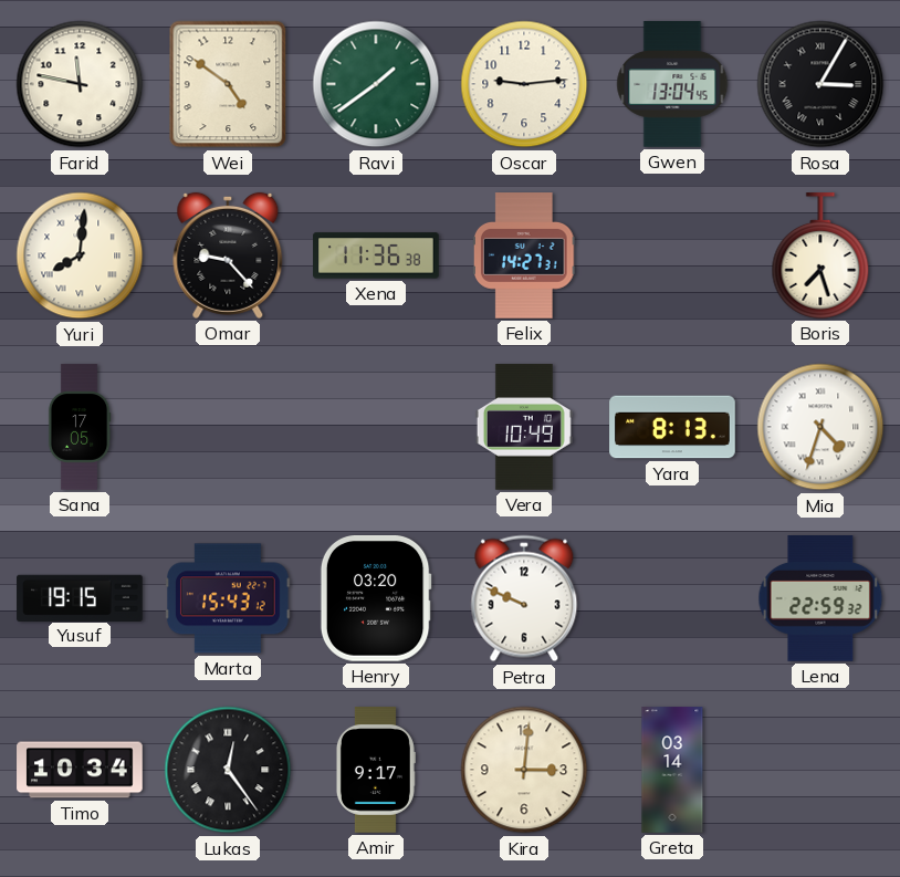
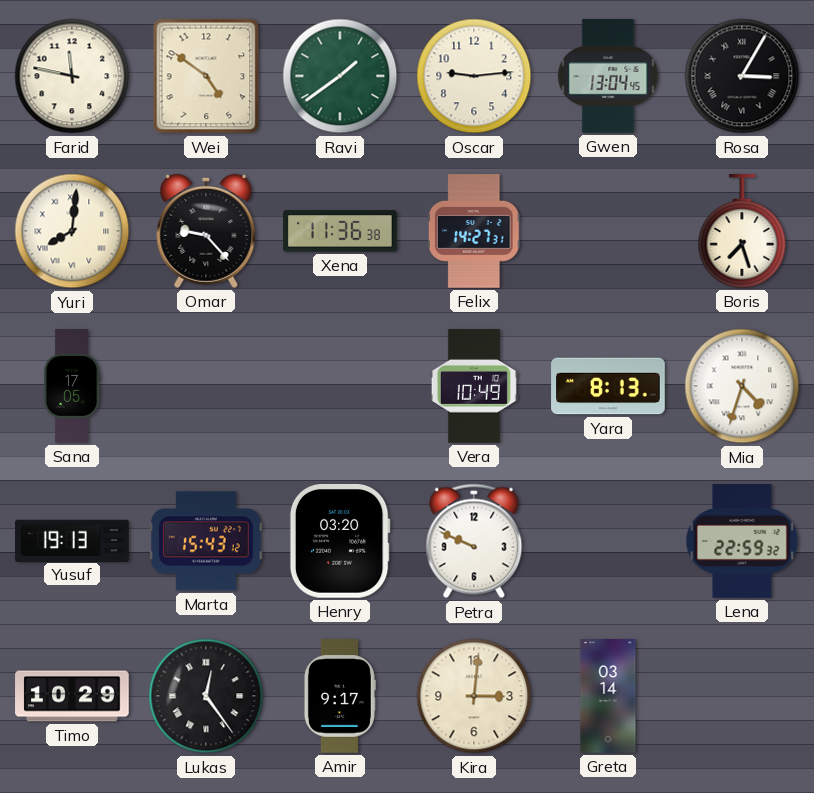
Yusuf: 19:15 -> 19:13
Timo: 10:34 -> 10:29
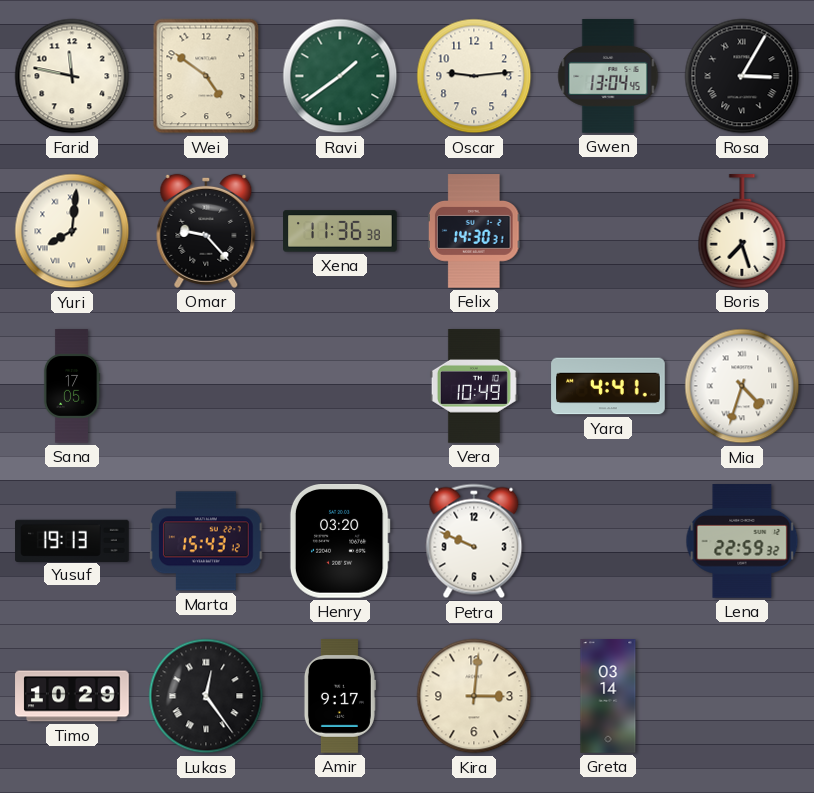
Felix: 14:27 -> 14:30
Yara: 8:13 -> 4:41
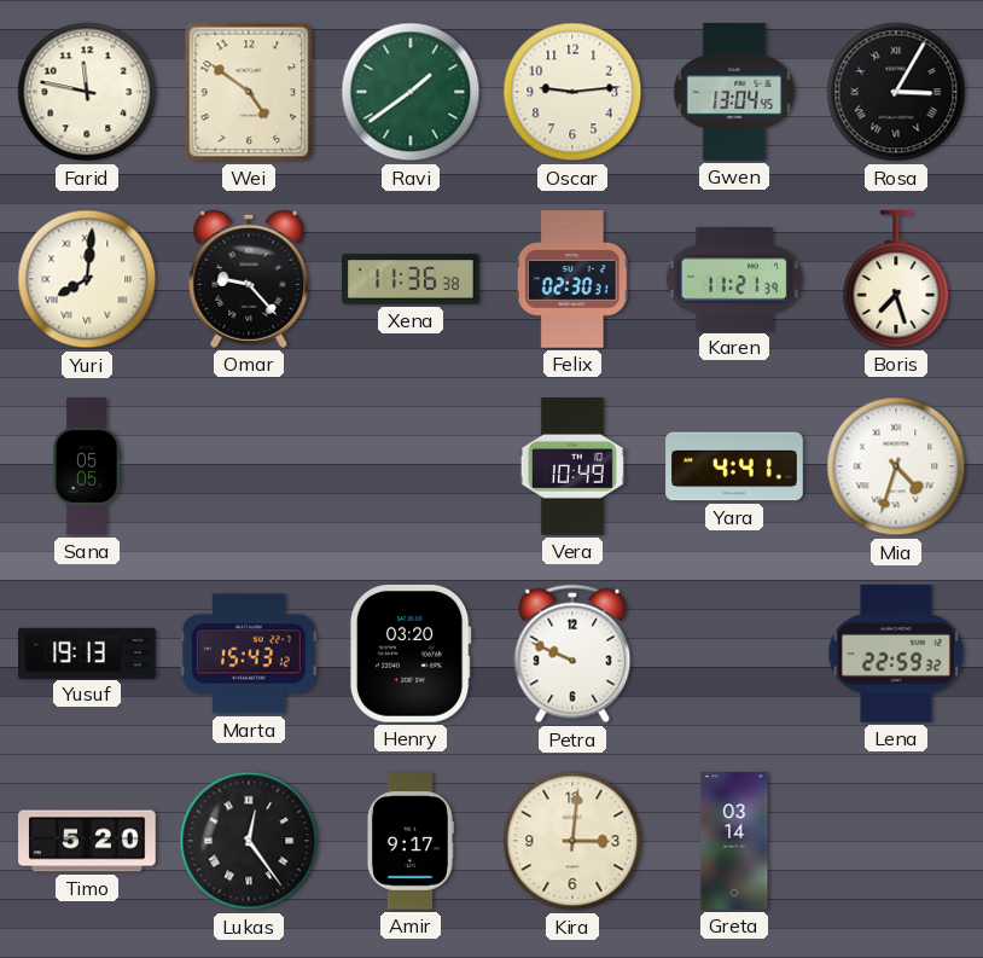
Felix: 14:30 -> 02:30
Karen: none -> 11:21
Sana: 17:05 -> 05:05
Timo: 10:29 -> 5:20
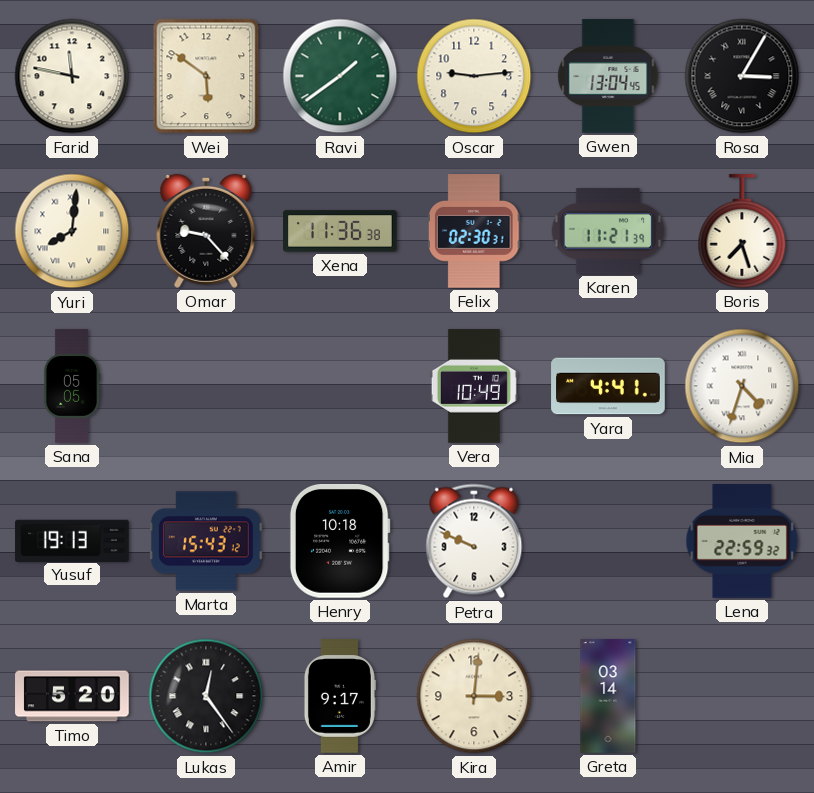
Wei: 4:51 -> 5:51
Henry: 03:20 -> 10:18
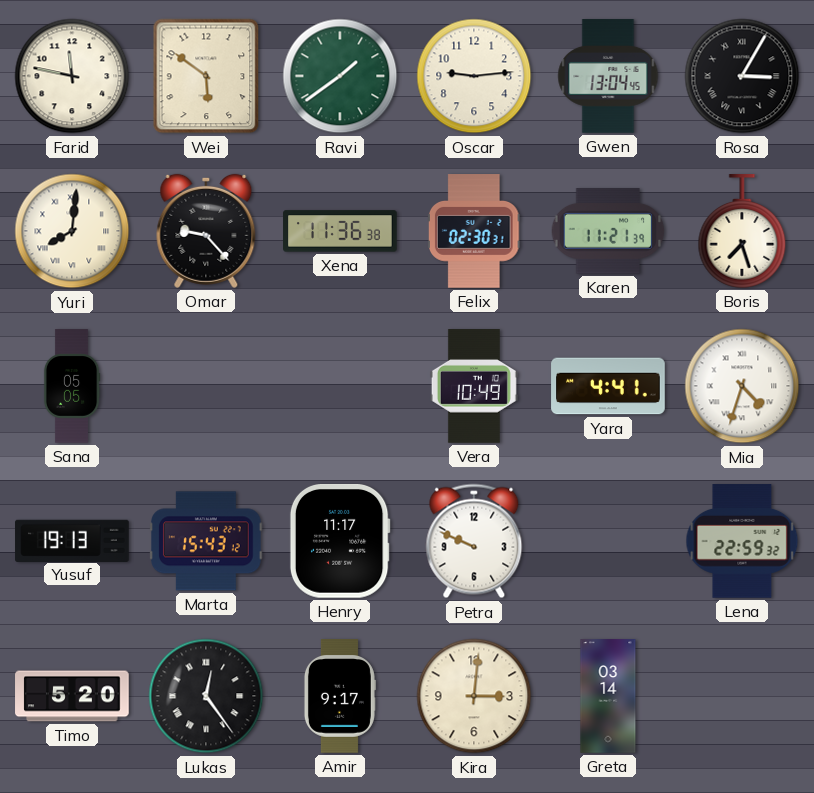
Henry: 10:18 -> 11:17
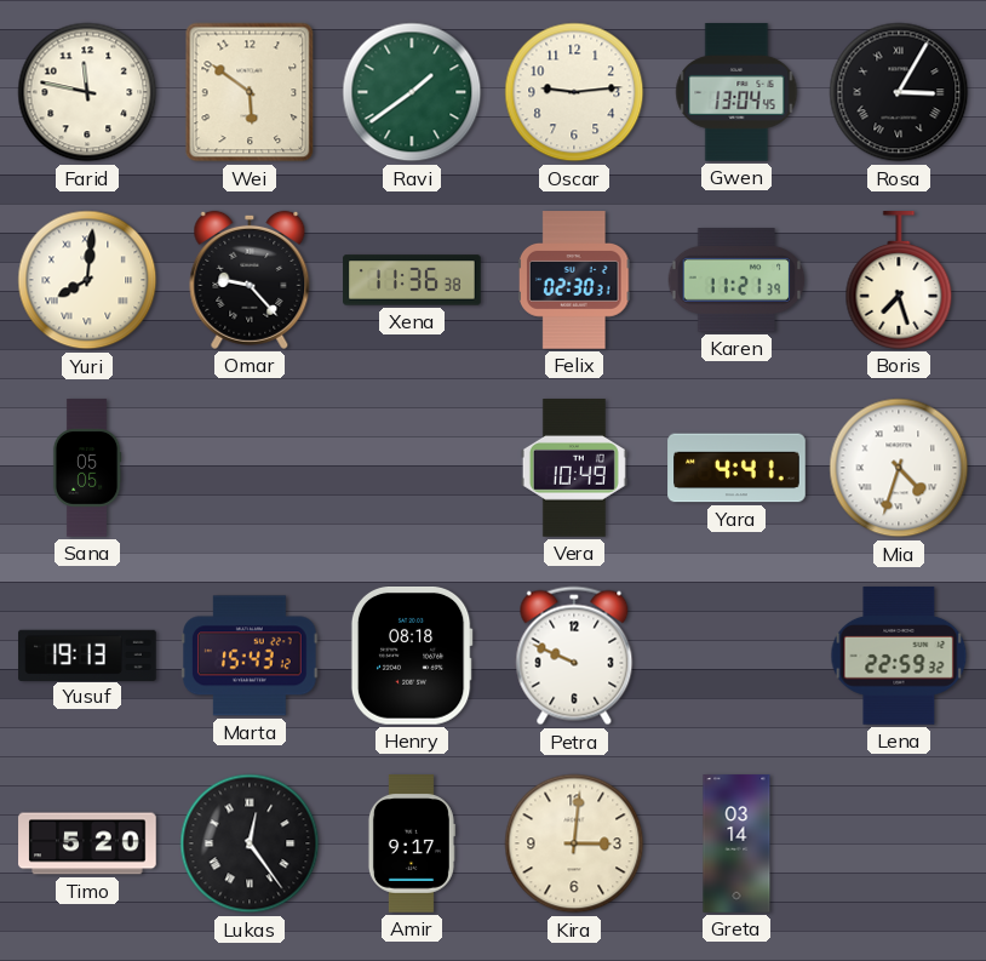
Henry: 11:17 -> 08:18
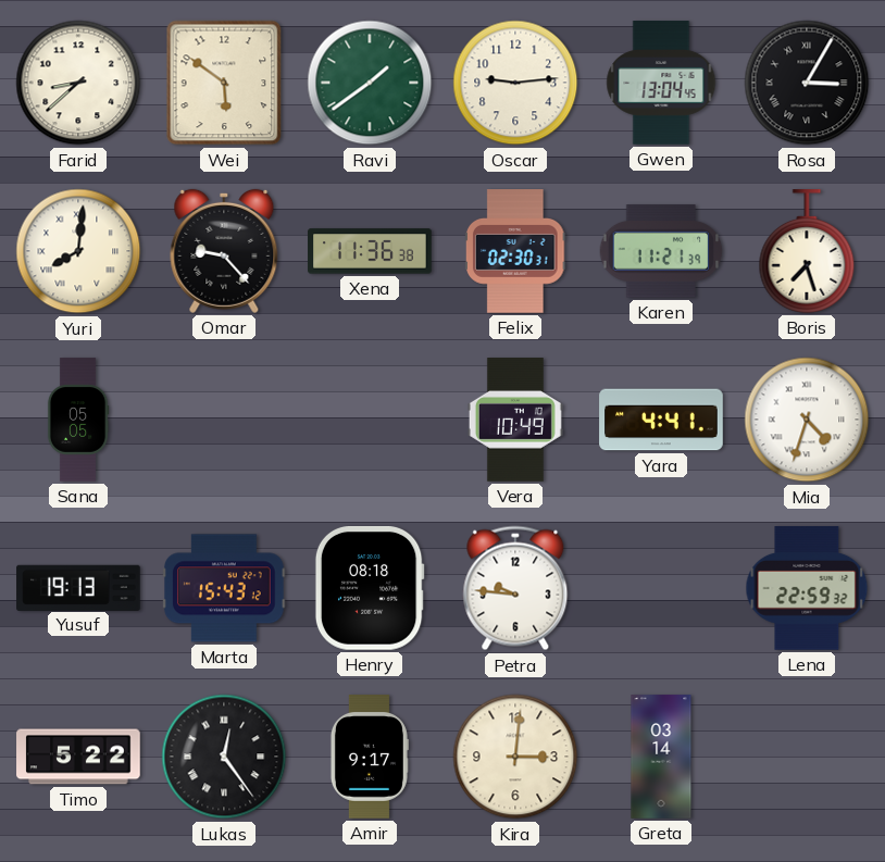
Farid: 11:47 -> 8:38
Petra: 9:49 -> 9:46
Timo: 5:20 -> 5:22
